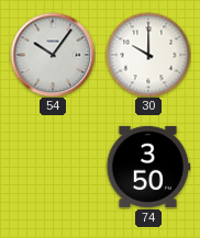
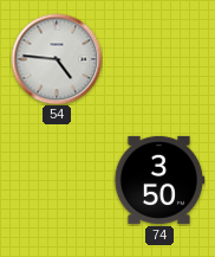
54: 10:06 -> 4:46
30: 10:00 -> none
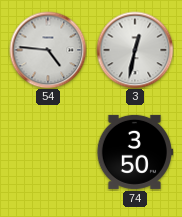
3: none -> 12:32
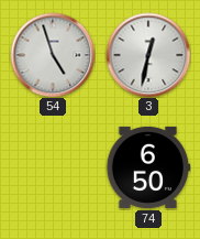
54: 4:46 -> 4:57
74: 3:50 -> 6:50
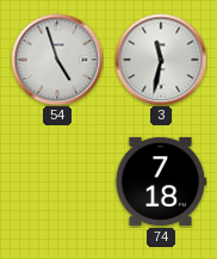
3: 12:32 -> 11:32
74: 6:50 -> 7:18
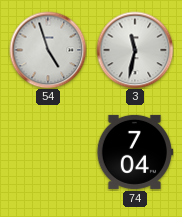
74: 7:18 -> 7:04
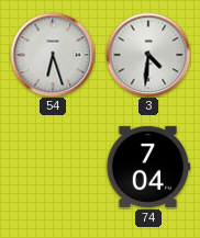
54: 4:57 -> 6:27
3: 11:32 -> 4:31
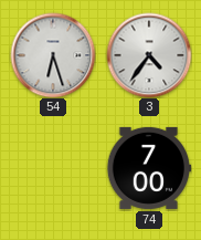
3: 4:31 -> 4:36
74: 7:04 -> 7:00
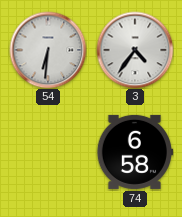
54: 6:27 -> 6:31
74: 7:00 -> 6:58
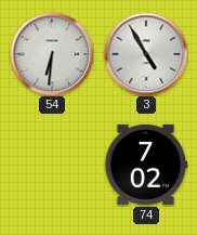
3: 4:36 -> 4:55
74: 6:58 -> 7:02
